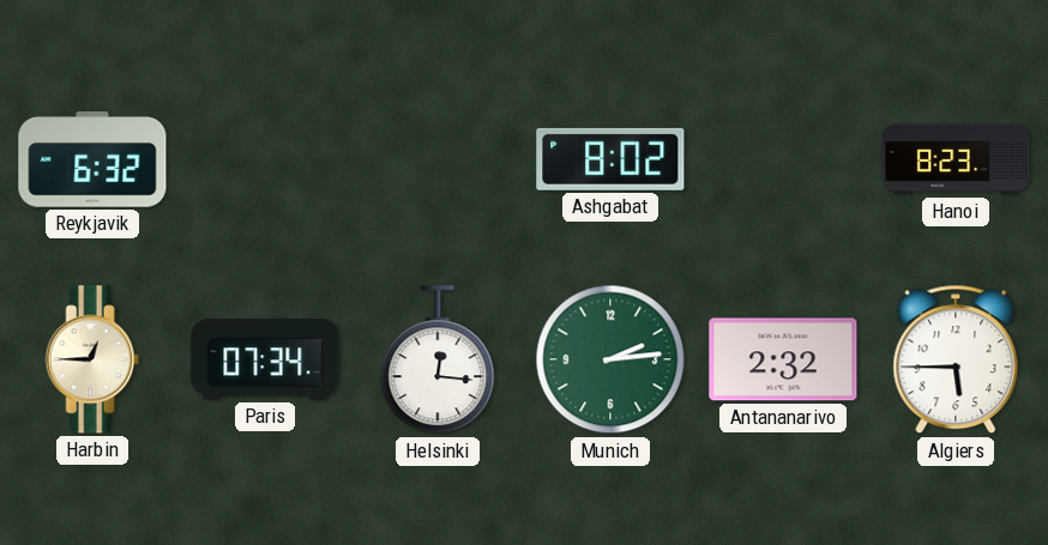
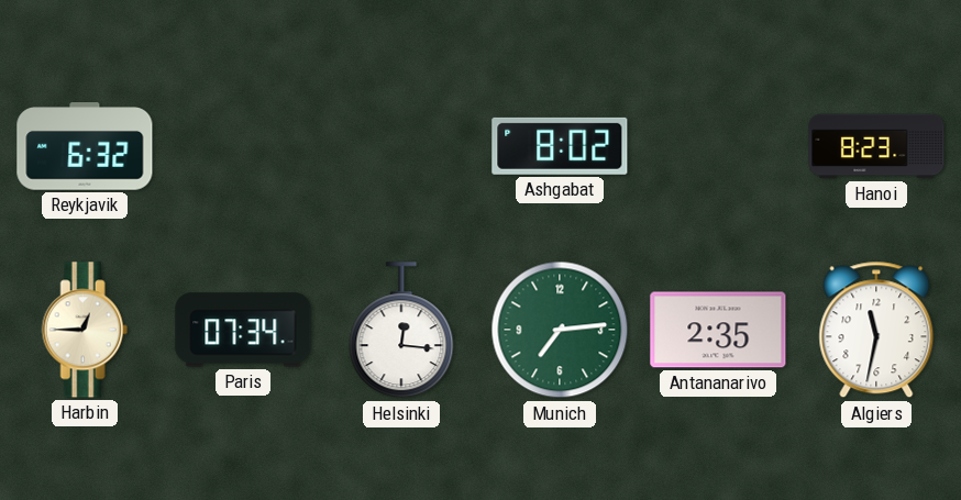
Munich: 2:14 -> 7:14
Antananarivo: 2:32 -> 2:35
Algiers: 5:45 -> 11:32
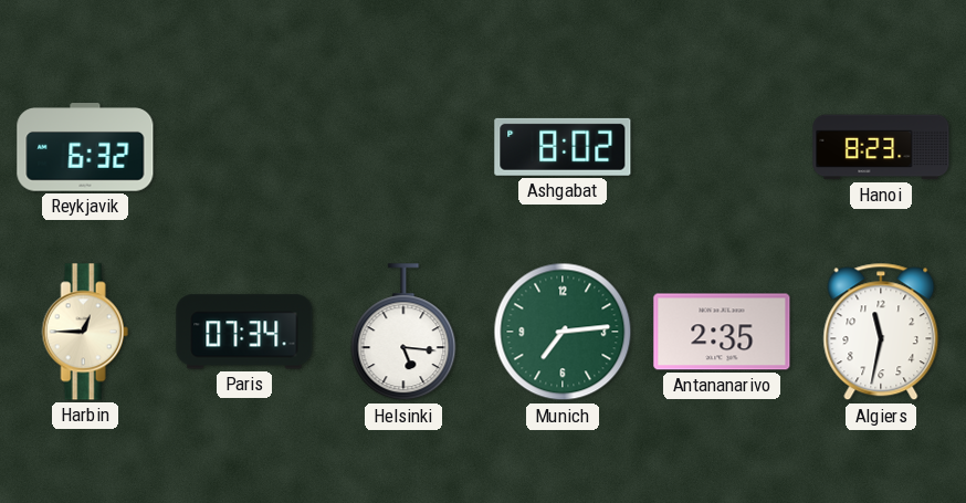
Helsinki: 12:16 -> 5:16
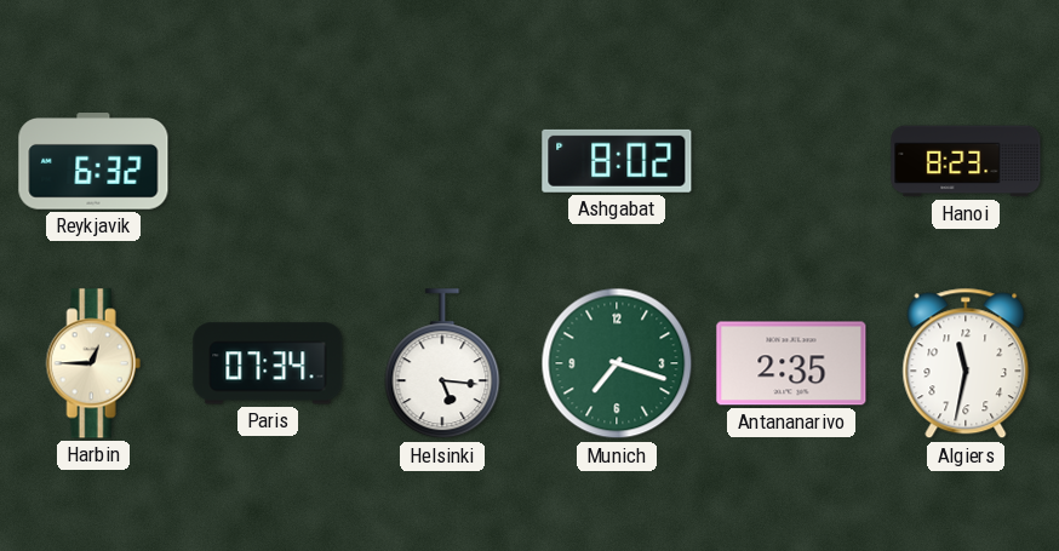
Munich: 7:14 -> 7:18
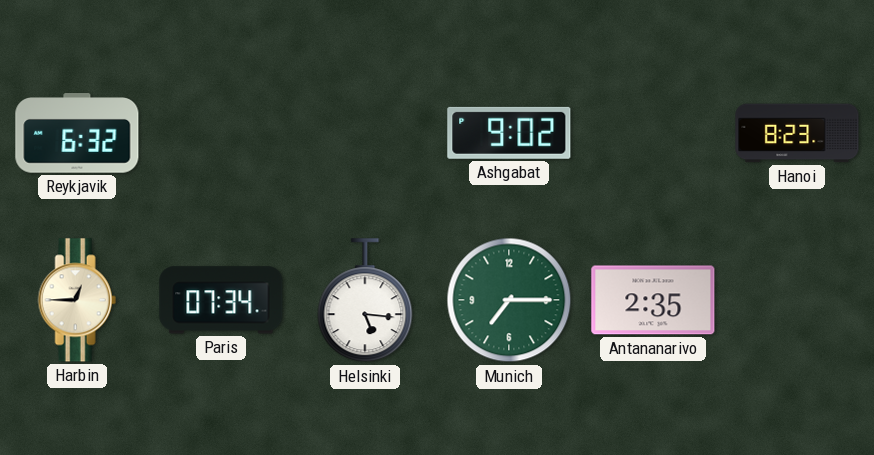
Ashgabat: 8:02 -> 9:02
Munich: 7:18 -> 7:15
Algiers: 11:32 -> none
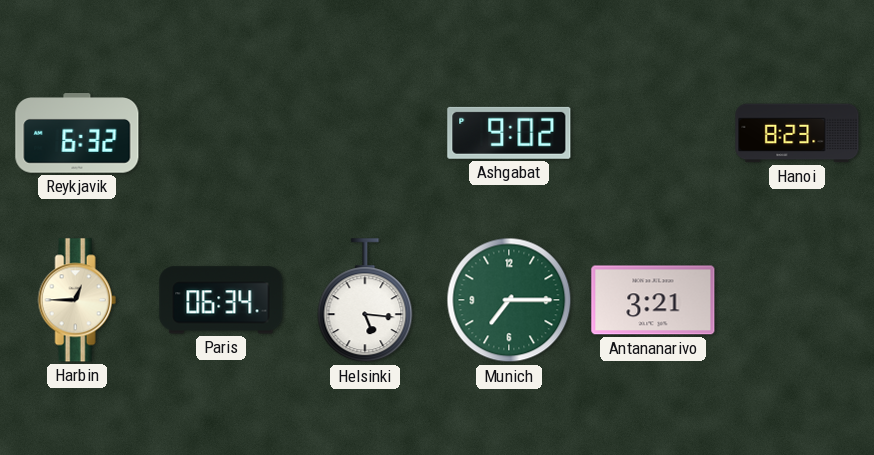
Paris: 07:34 -> 06:34
Antananarivo: 2:35 -> 3:21
